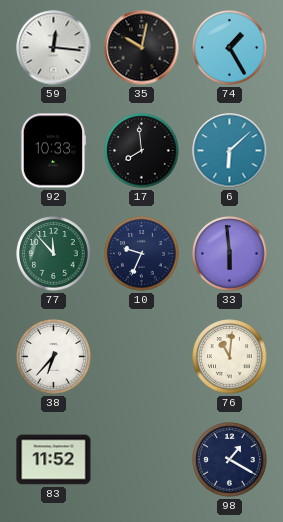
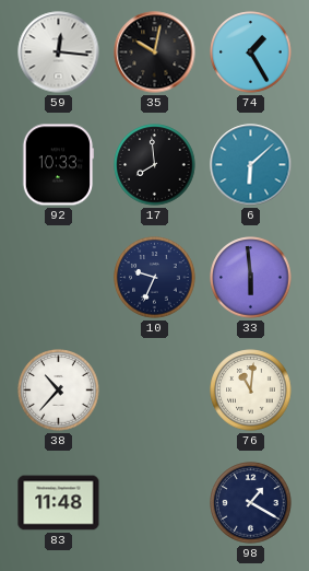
77: 11:53 -> none
38: 6:37 -> 10:37
83: 11:52 -> 11:48
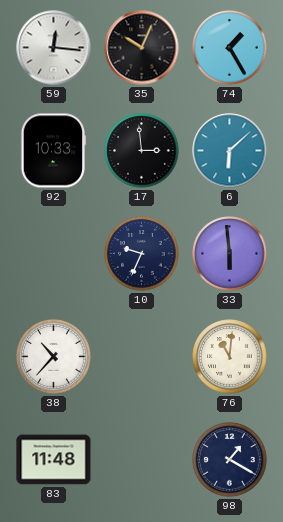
35: 10:02 -> 10:04
17: 7:59 -> 2:59
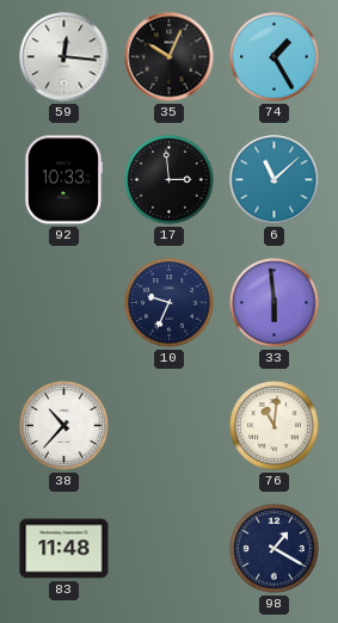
6: 6:08 -> 11:08
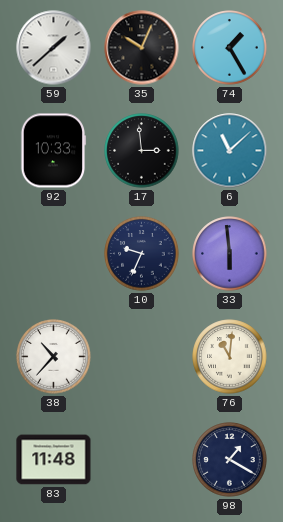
59: 12:16 -> 1:38
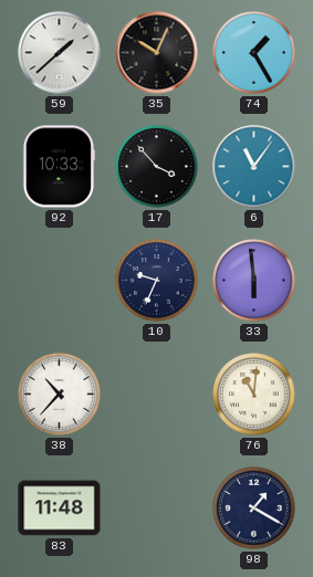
17: 2:59 -> 3:53
6: 11:08 -> 11:06
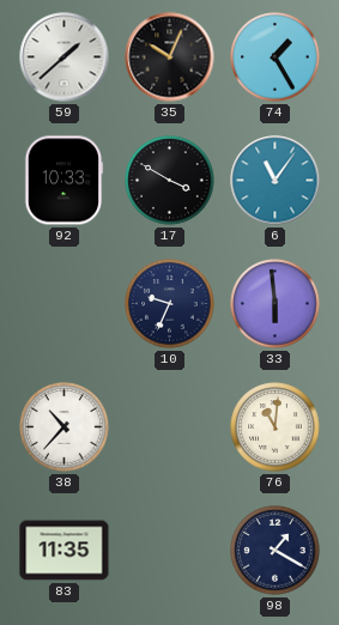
17: 3:53 -> 3:50
83: 11:48 -> 11:35
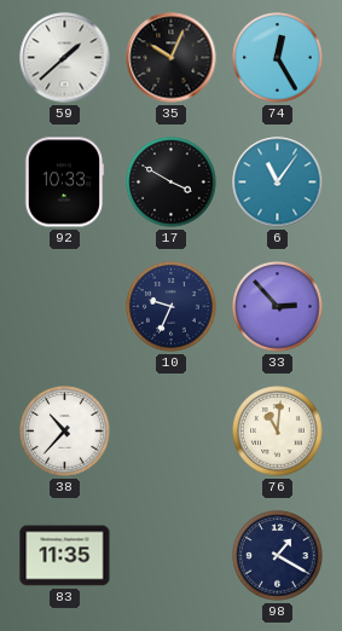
74: 1:25 -> 12:25
33: 5:59 -> 2:53
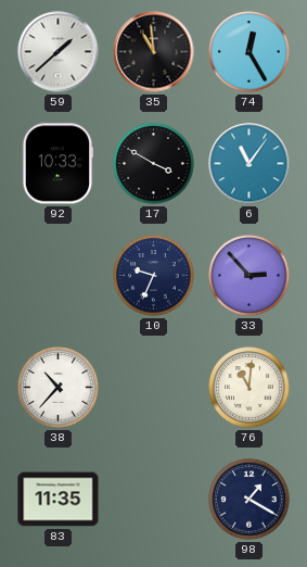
35: 10:04 -> 10:59
